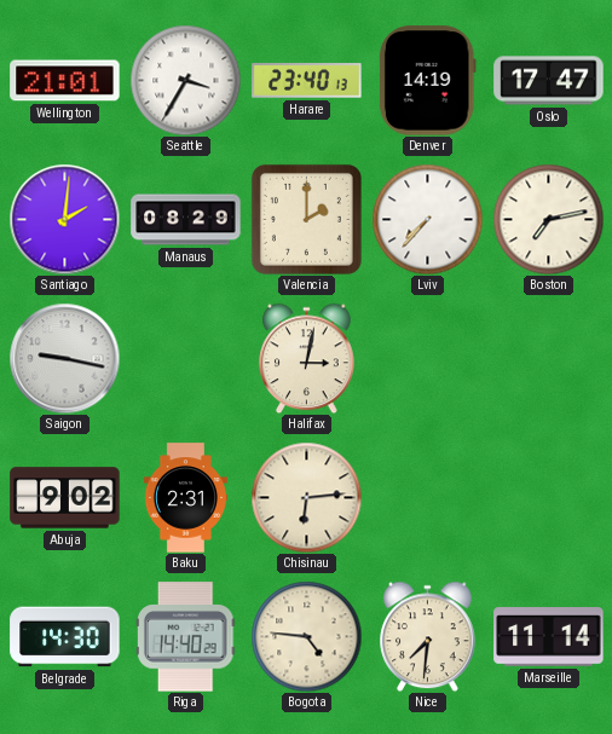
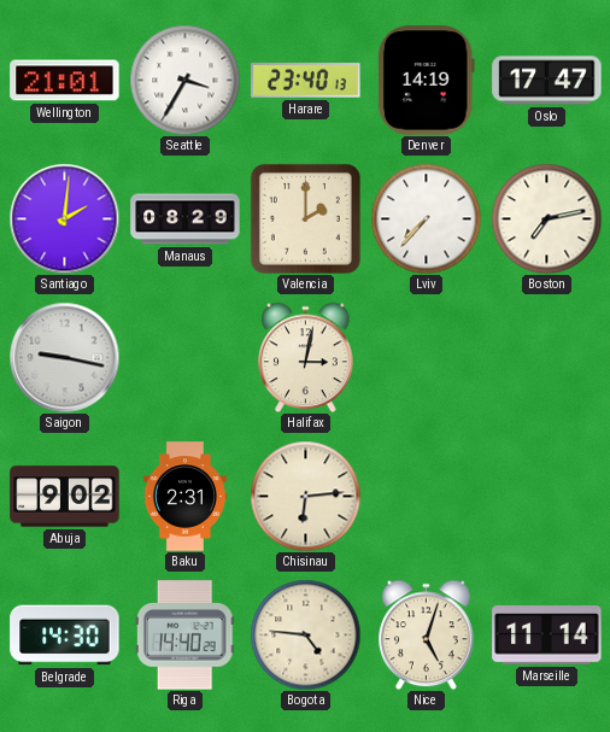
Nice: 7:31 -> 5:03
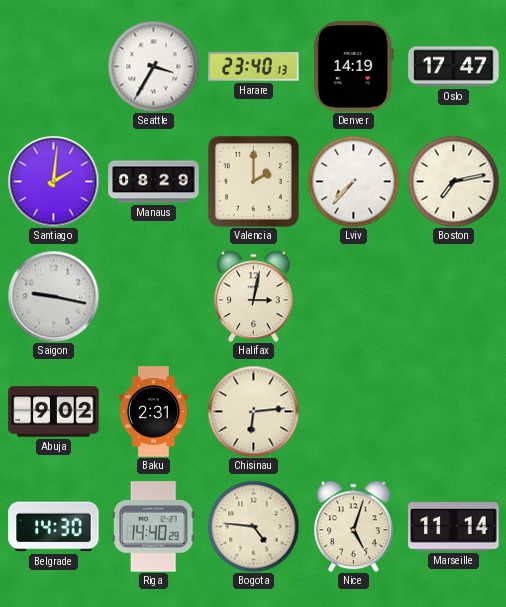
Wellington: 21:01 -> none
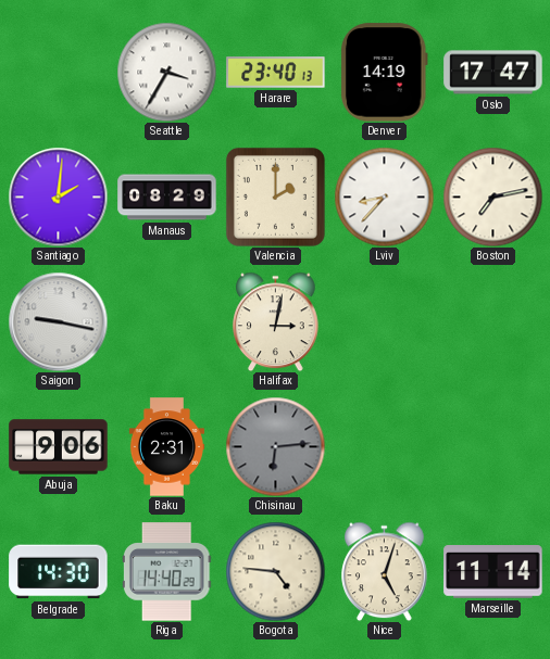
Lviv: 7:37 -> 8:37
Abuja: 9:02 -> 9:06
Chisinau dial: cream -> grey
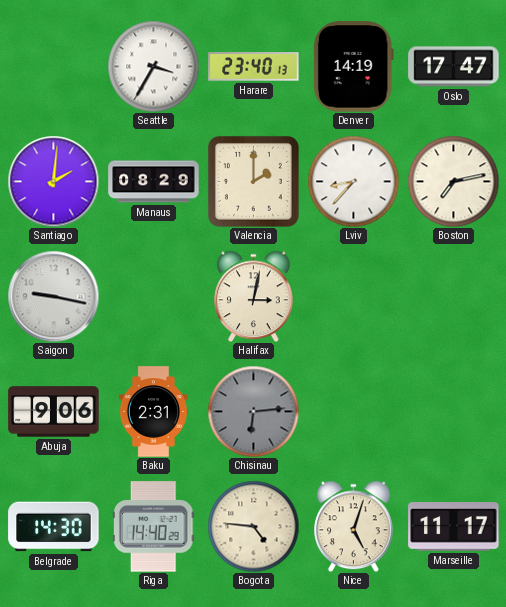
Marseille: 11:14 -> 11:17
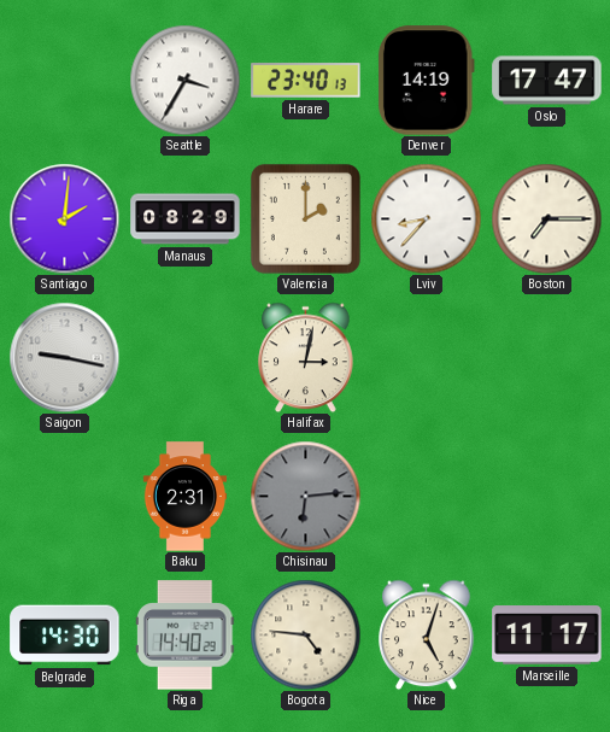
Boston: 7:13 -> 7:15
Abuja: 9:06 -> none
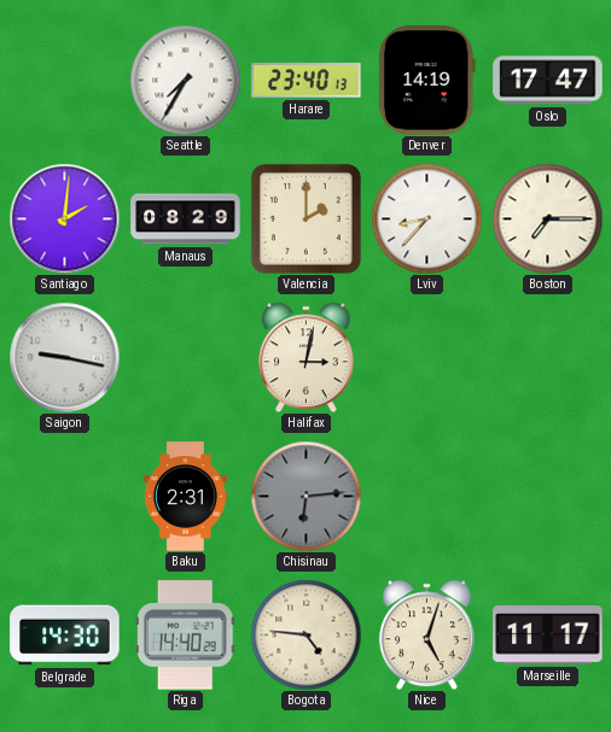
Seattle: 3:35 -> 7:35
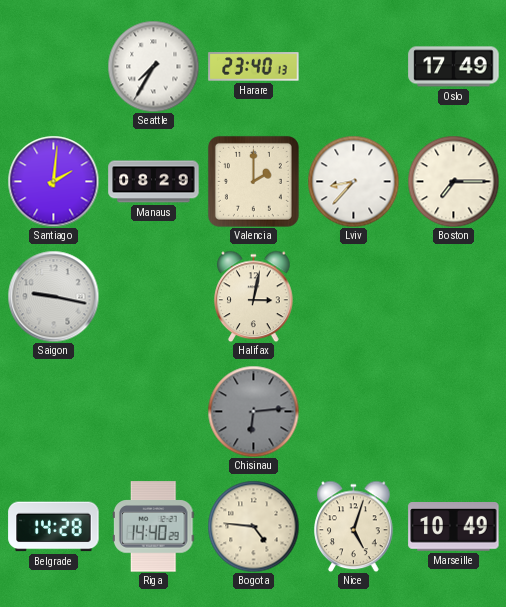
Denver: 14:19 -> none
Oslo: 17:47 -> 17:49
Baku: 2:31 -> none
Belgrade: 14:30 -> 14:28
Marseille: 11:17 -> 10:49
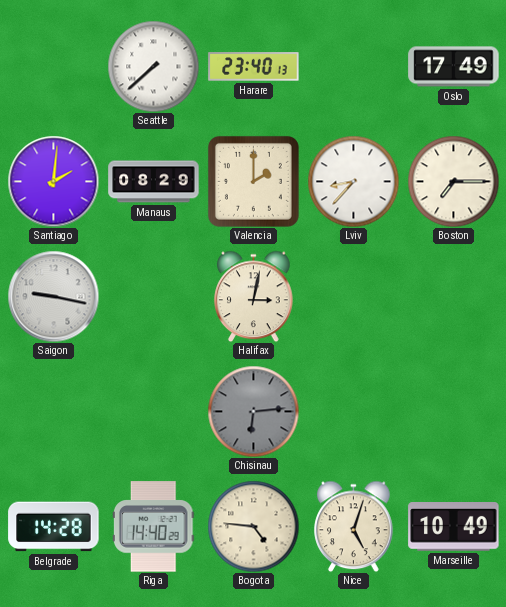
Seattle: 7:35 -> 7:38
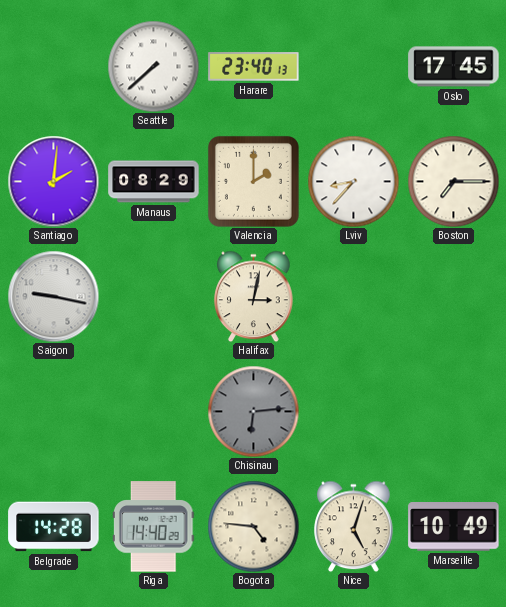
Oslo: 17:49 -> 17:45
